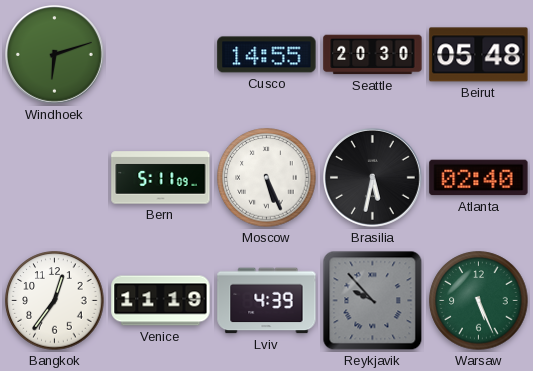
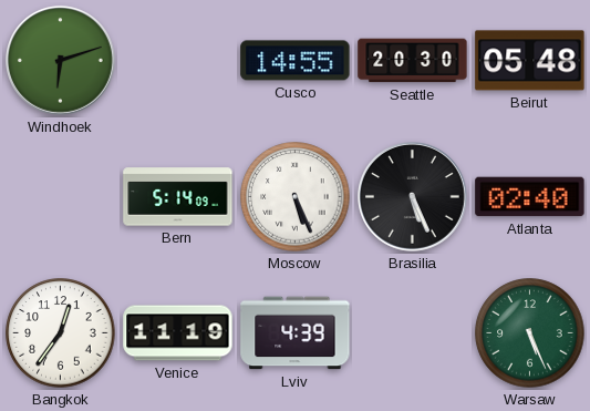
Bern: 5:11 -> 5:14
Brasilia: 5:32 -> 5:26
Reykjavik: 9:53 -> none
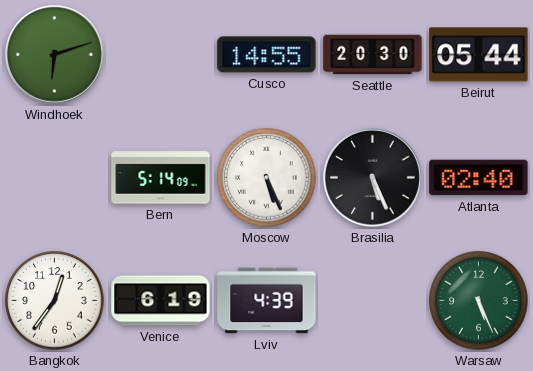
Beirut: 05:48 -> 05:44
Venice: 11:19 -> 6:19
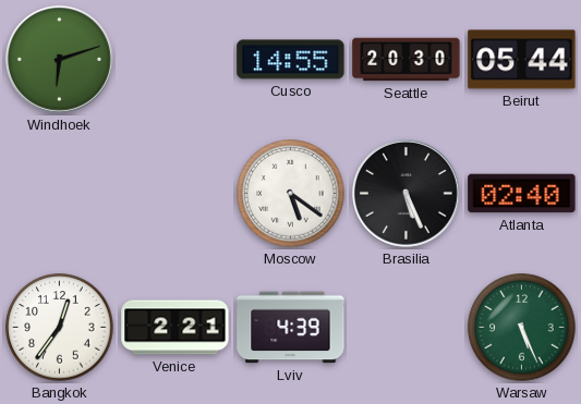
Bern: 5:14 -> none
Moscow: 5:26 -> 5:21
Venice: 6:19 -> 2:21
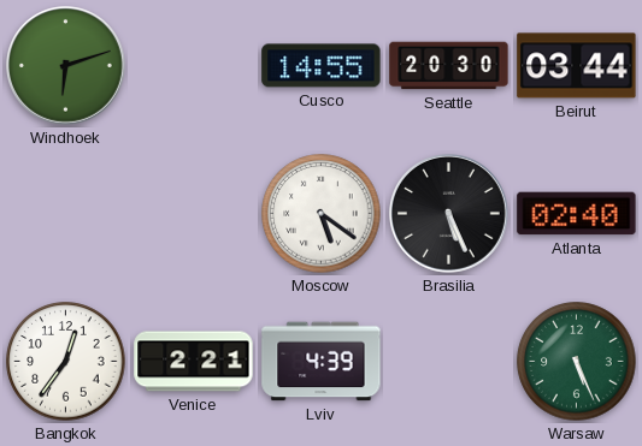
Beirut: 05:44 -> 03:44
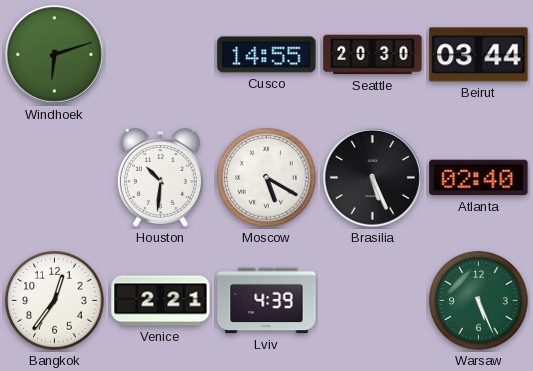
Houston: none -> 10:31
Moscow: 5:21 -> 5:20
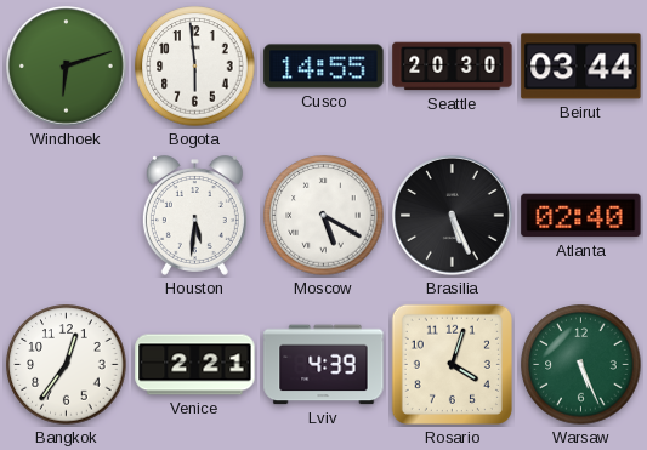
Bogota: none -> 5:59
Houston: 10:31 -> 5:31
Rosario: none -> 4:03
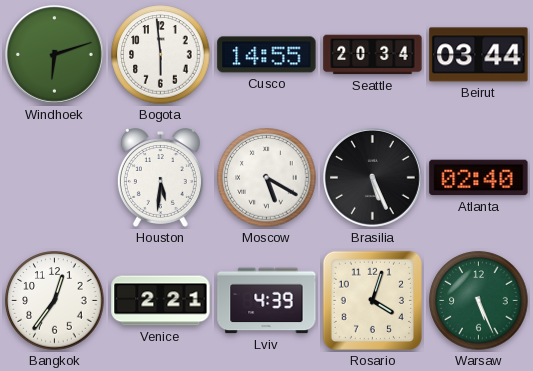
Seattle: 20:30 -> 20:34
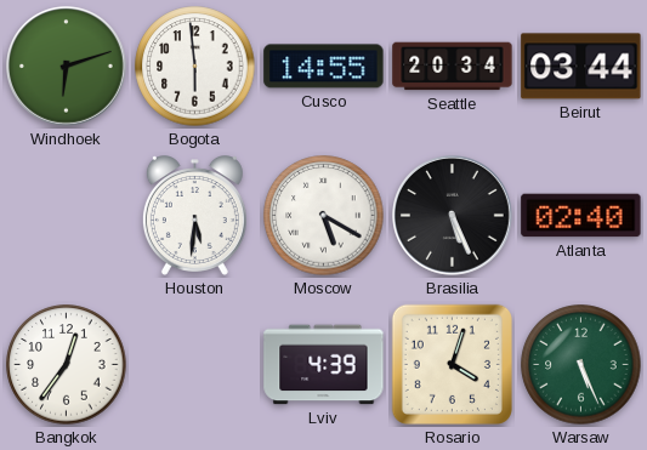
Venice: 2:21 -> none
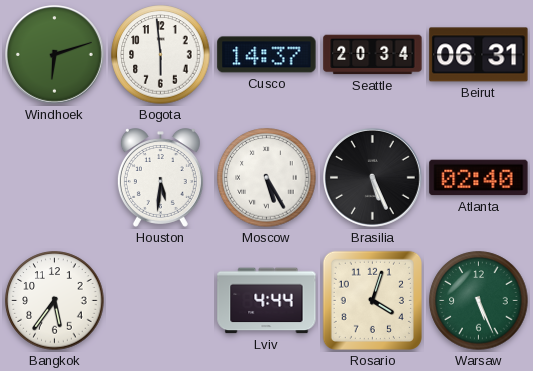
Cusco: 14:55 -> 14:37
Beirut: 03:44 -> 06:31
Moscow: 5:20 -> 5:25
Bangkok: 12:36 -> 5:36
Lviv: 4:39 -> 4:44
